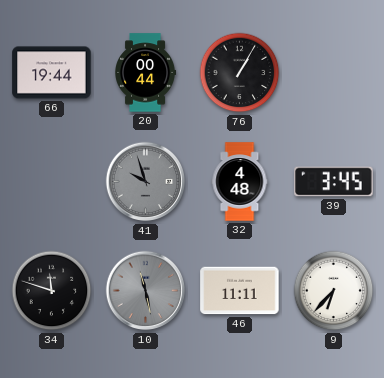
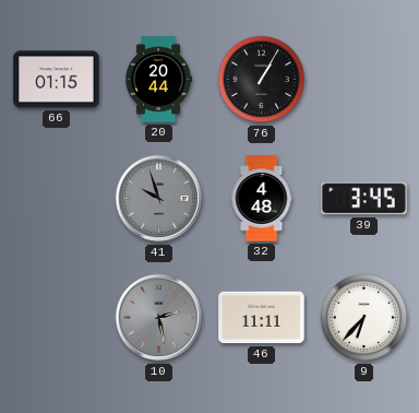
66: 19:44 -> 01:15
20: 00:44 -> 20:44
34: 11:48 -> none
10: 11:28 -> 2:28
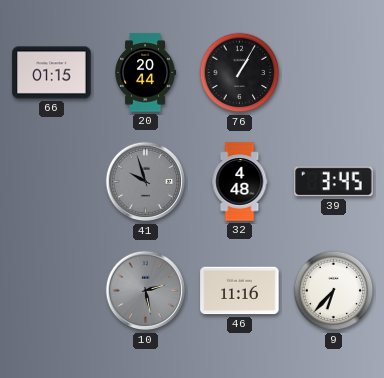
46: 11:11 -> 11:16
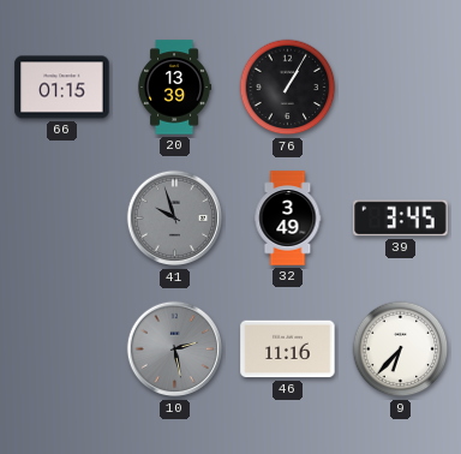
20: 20:44 -> 13:39
32: 4:48 -> 3:49
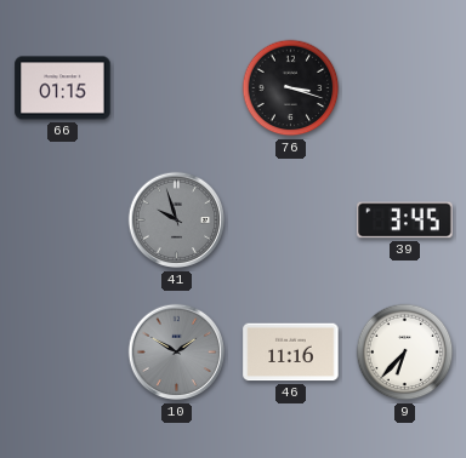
20: 13:39 -> none
76: 1:05 -> 3:18
32: 3:49 -> none
10: 2:28 -> 1:50
